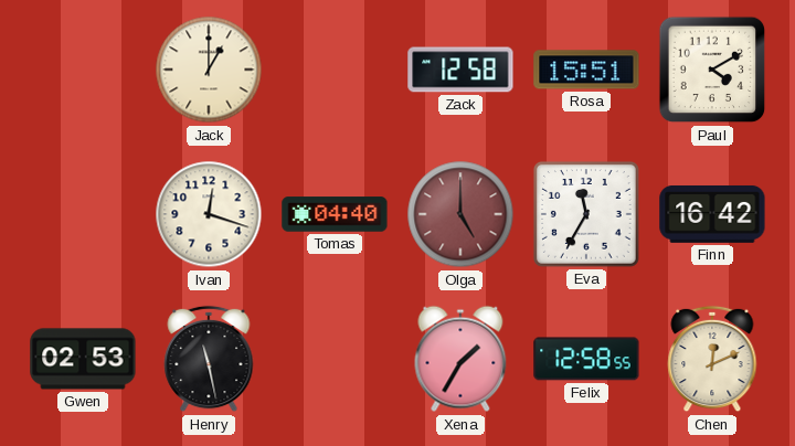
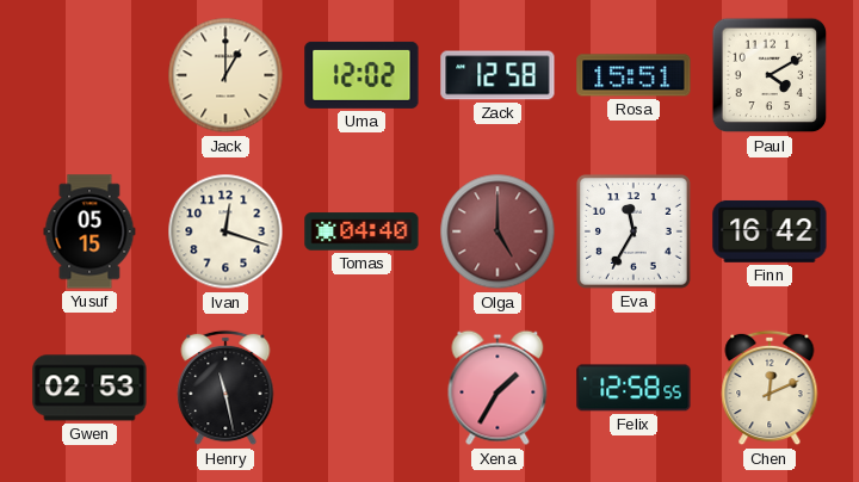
Uma: none -> 12:02
Yusuf: none -> 05:15
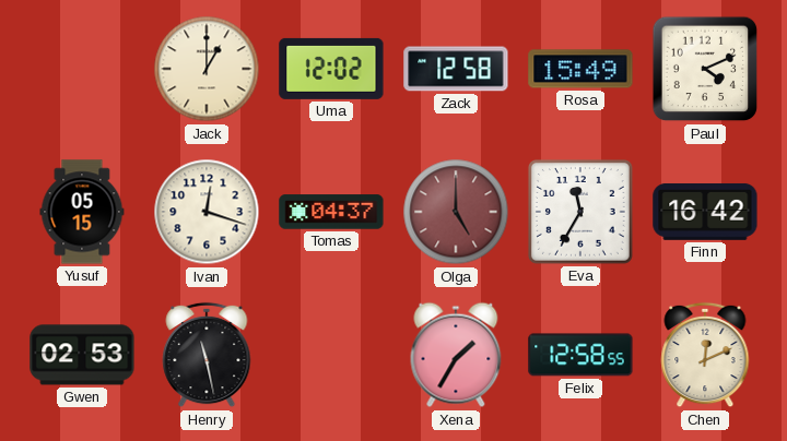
Rosa: 15:51 -> 15:49
Paul: 4:10 -> 4:11
Tomas: 04:40 -> 04:37
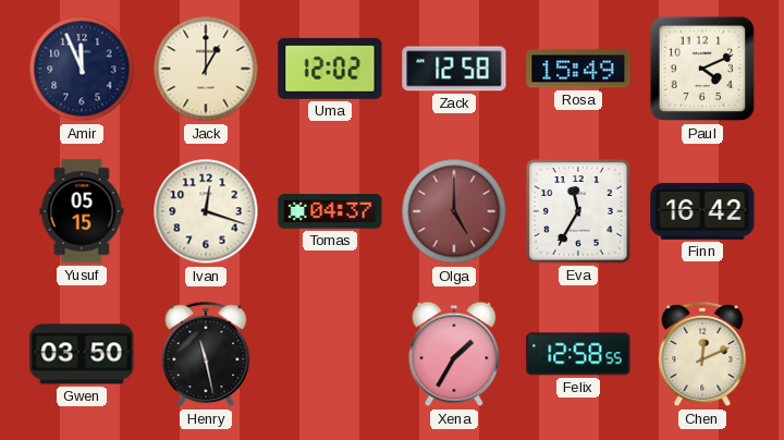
Amir: none -> 11:56
Gwen: 02:53 -> 03:50
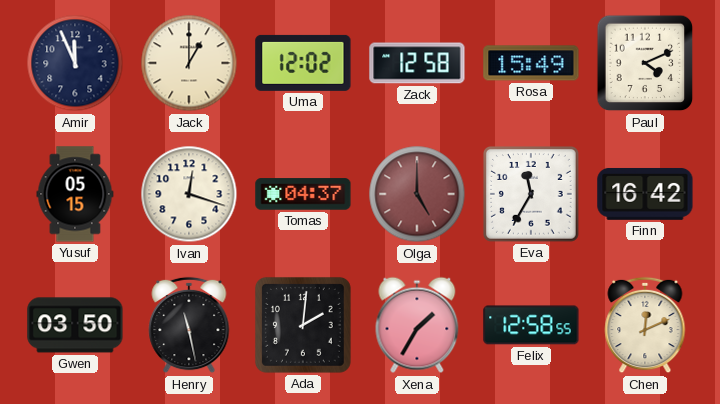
Ada: none -> 2:01
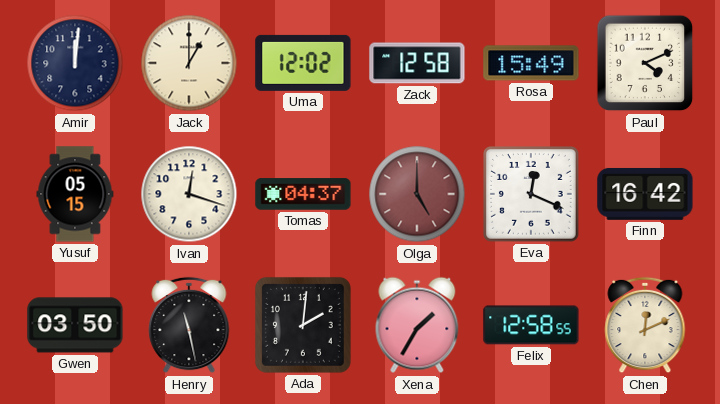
Amir: 11:56 -> 12:01
Eva: 11:35 -> 12:19
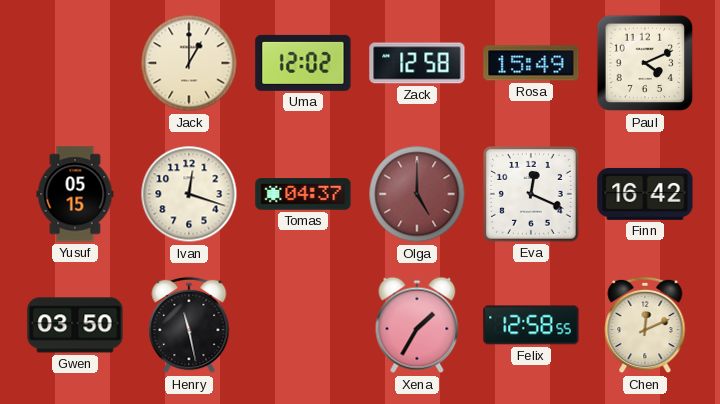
Amir: 12:01 -> none
Ada: 2:01 -> none
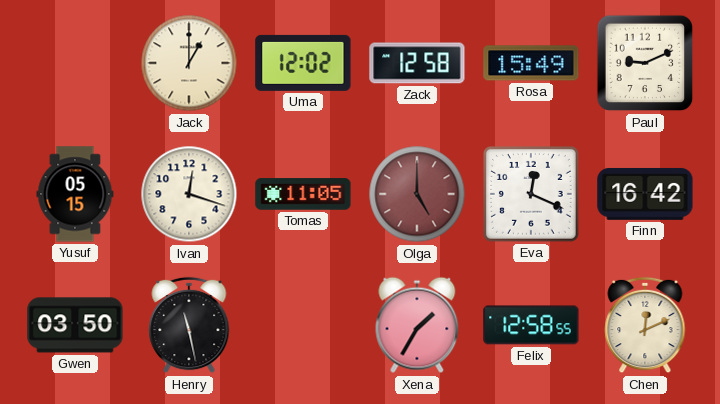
Paul: 4:11 -> 9:11
Tomas: 04:37 -> 11:05
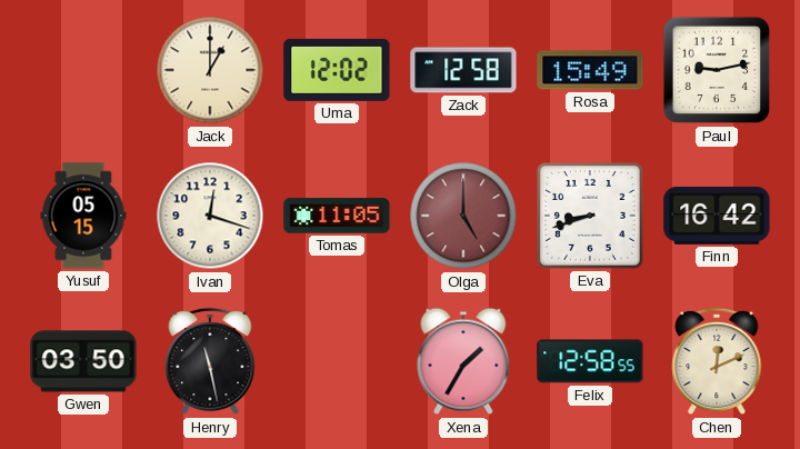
Paul: 9:11 -> 9:13
Eva: 12:19 -> 8:42
